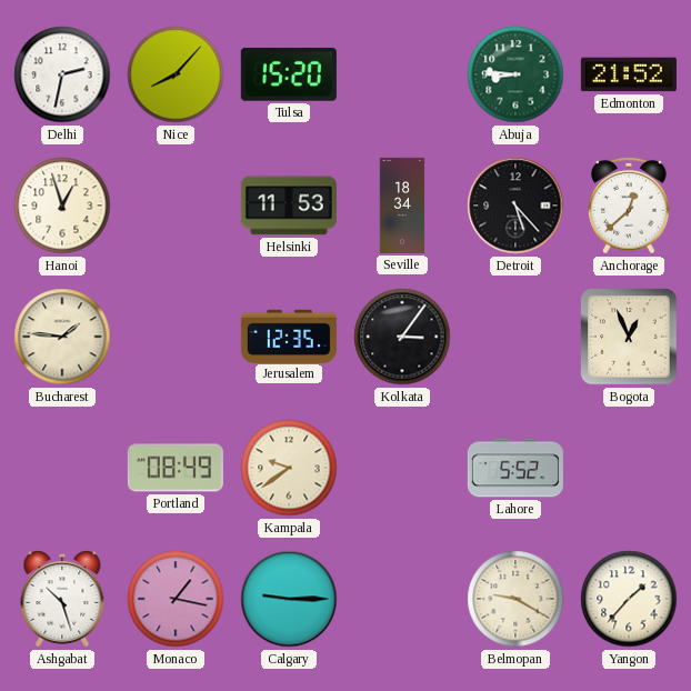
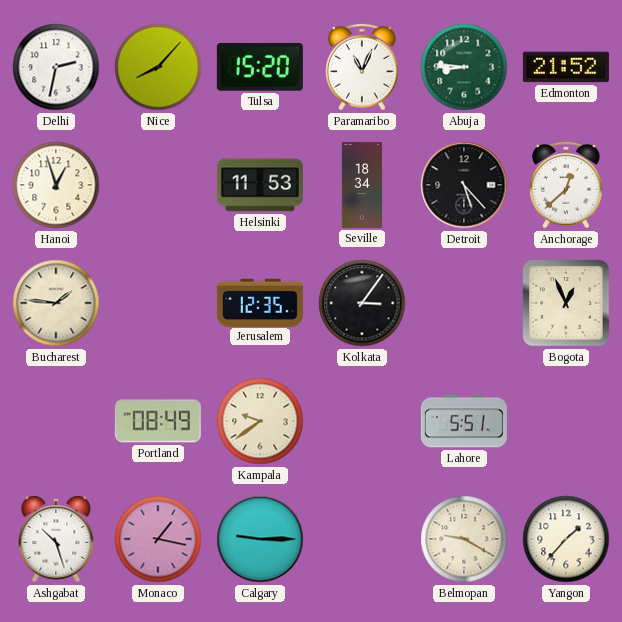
Paramaribo: none -> 11:04
Lahore: 5:52 -> 5:51
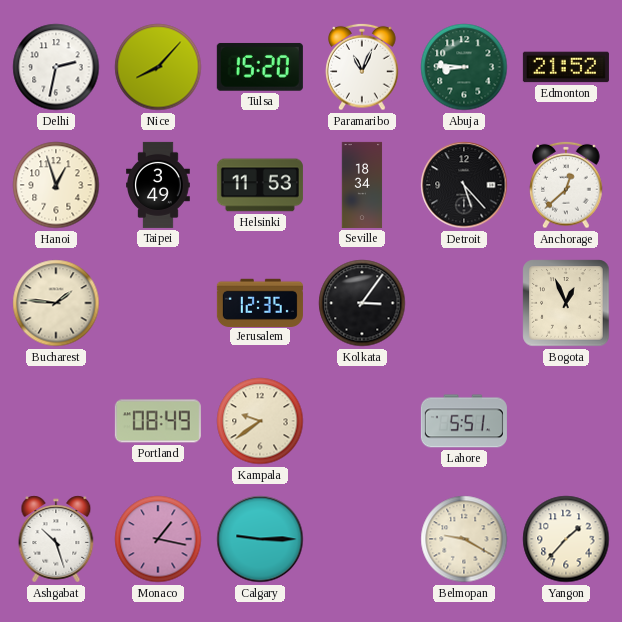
Taipei: none -> 3:49
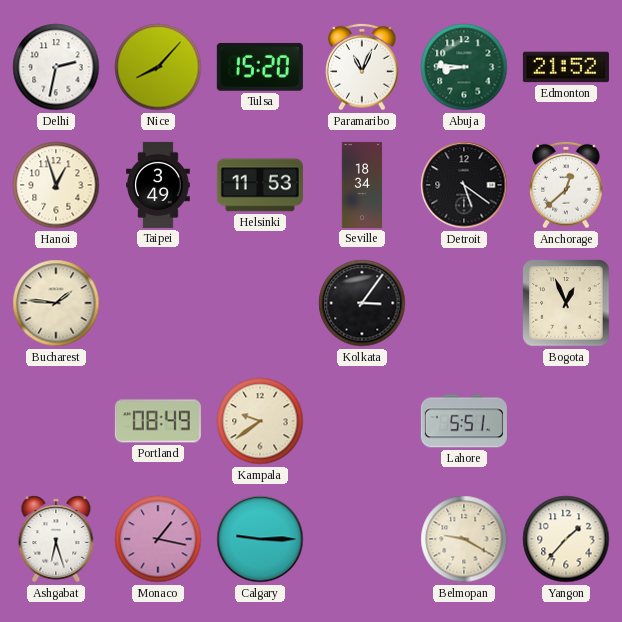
Detroit: 5:23 -> 5:21
Jerusalem: 12:35 -> none
Ashgabat: 10:27 -> 6:27
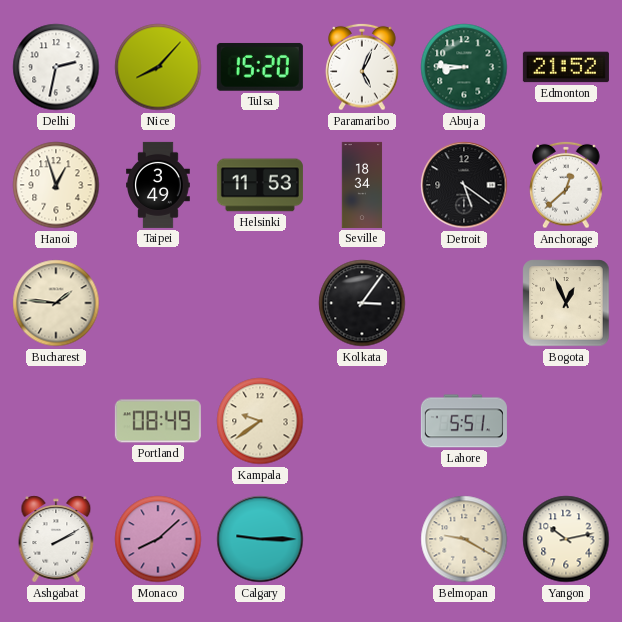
Paramaribo: 11:04 -> 5:04
Ashgabat: 6:27 -> 2:10
Monaco: 1:17 -> 8:08
Yangon: 1:37 -> 10:13
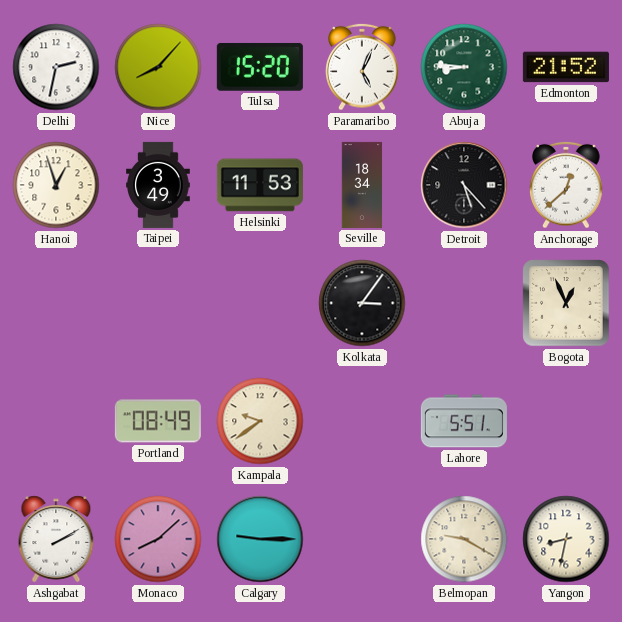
Detroit: 5:21 -> 5:23
Bucharest: 1:46 -> none
Yangon: 10:13 -> 8:32
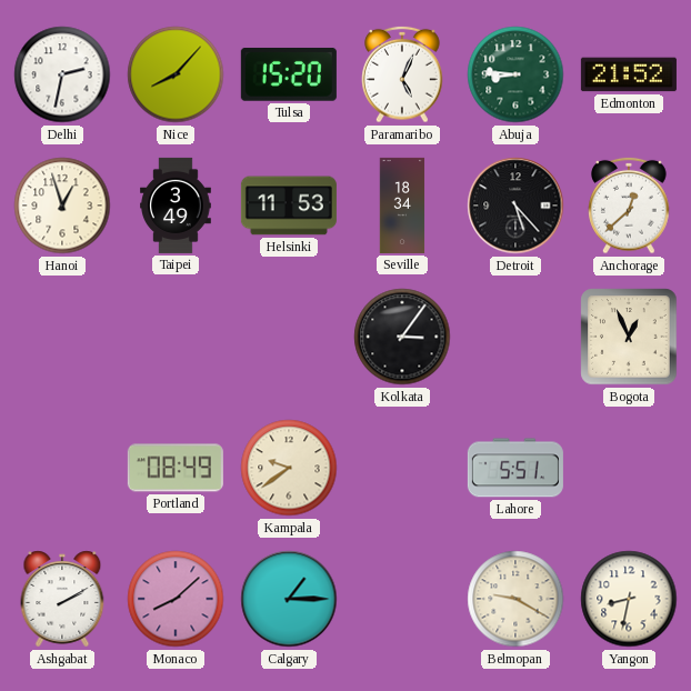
Calgary: 9:15 -> 1:15
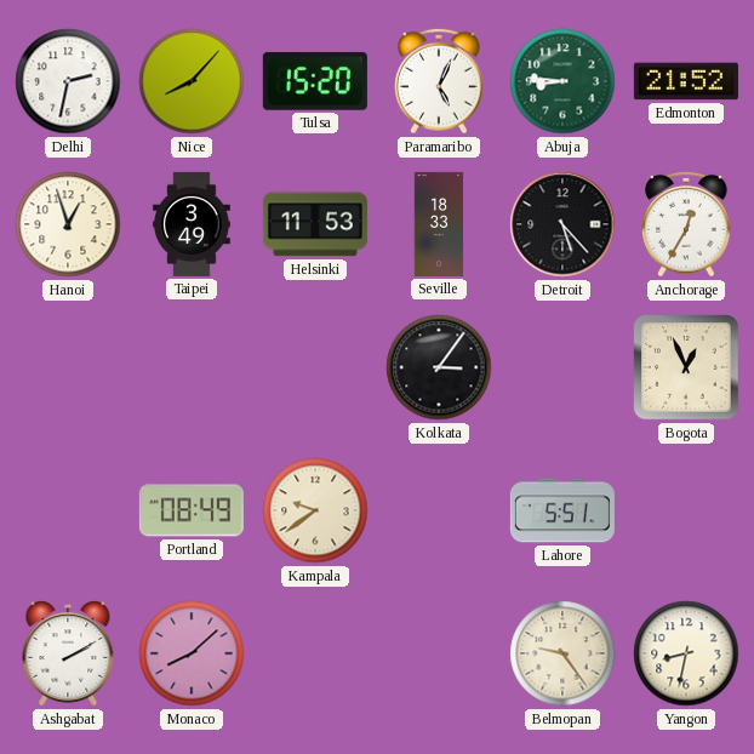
Seville: 18:34 -> 18:33
Anchorage: 12:38 -> 12:35
Calgary: 1:15 -> none
Belmopan: 9:20 -> 9:24
